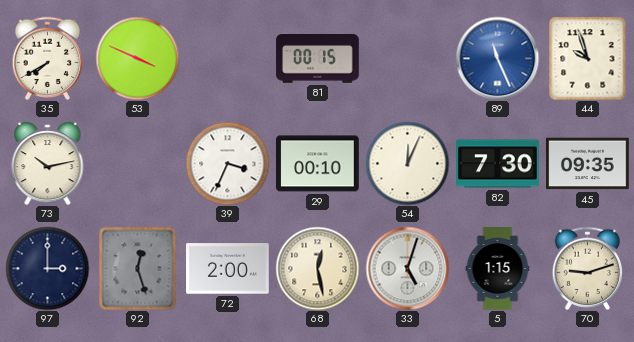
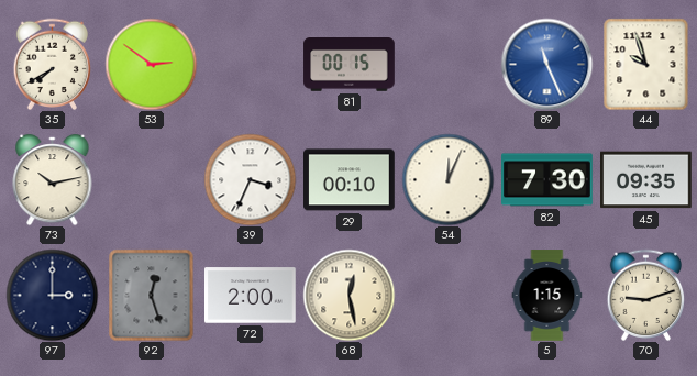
53: 3:49 -> 2:51
33: 5:03 -> none
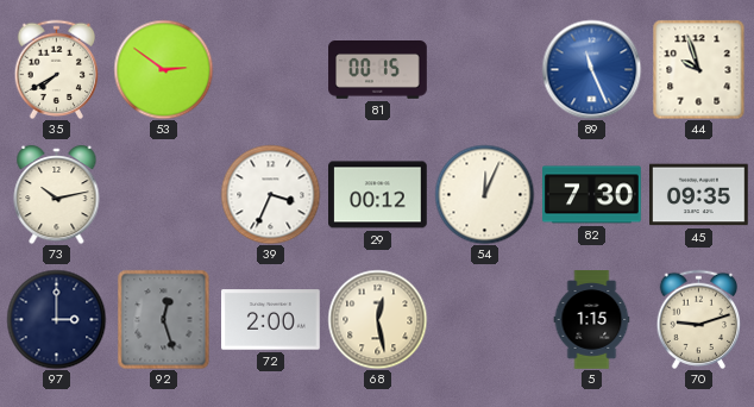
29: 00:10 -> 00:12
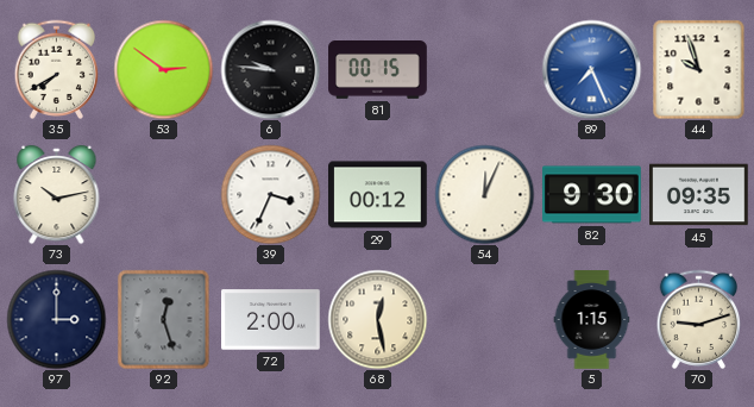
6: none -> 9:46
89: 11:26 -> 7:26
82: 7:30 -> 9:30
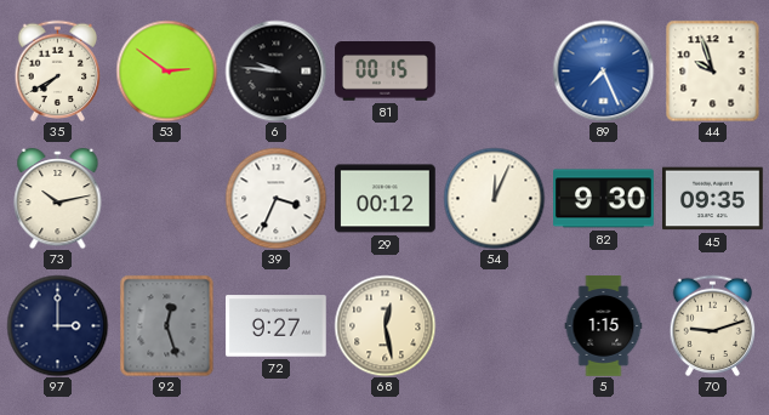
72: 2:00 -> 9:27
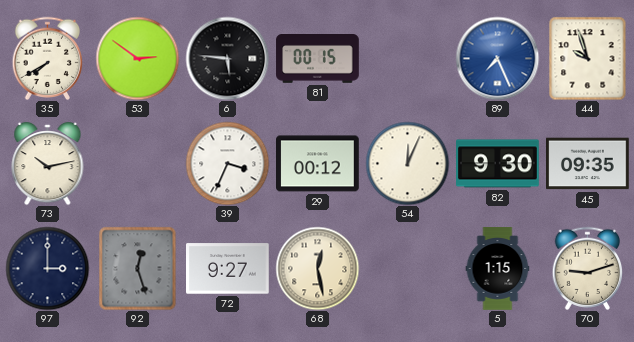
6: 9:46 -> 5:46
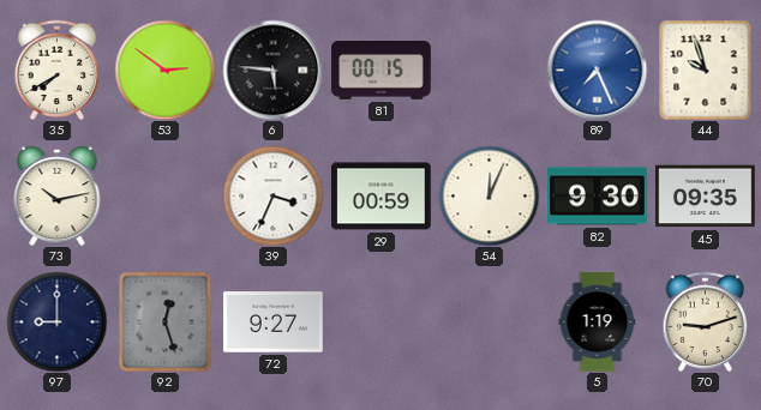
29: 00:12 -> 00:59
97: 3:00 -> 9:00
68: 12:28 -> none
5: 1:15 -> 1:19
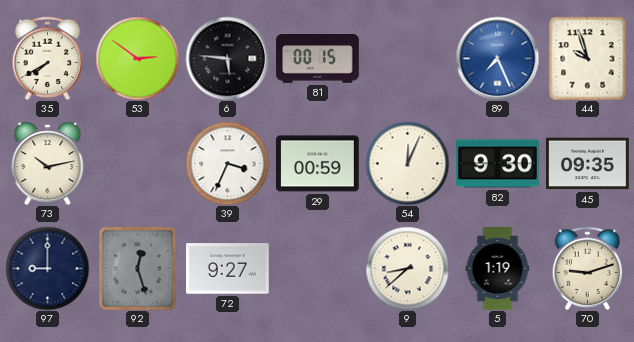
9: none -> 8:38
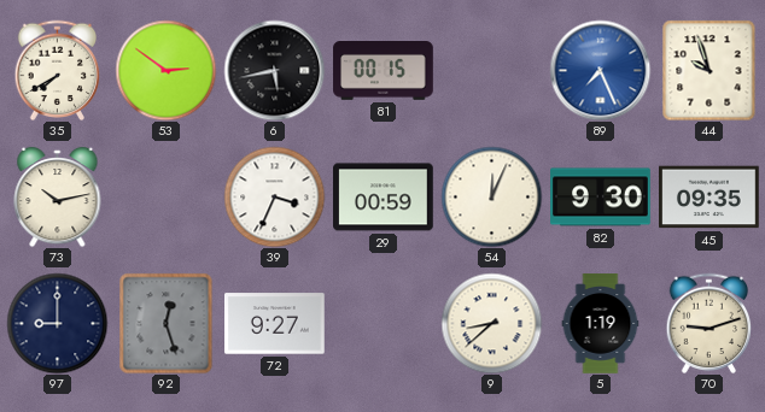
6: 5:46 -> 5:43
